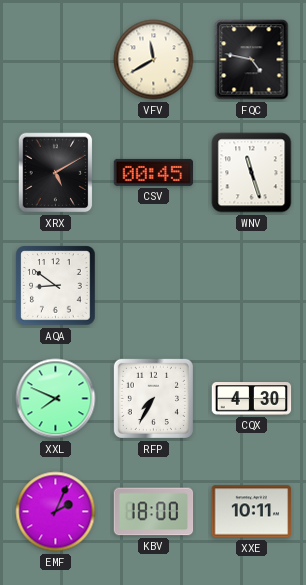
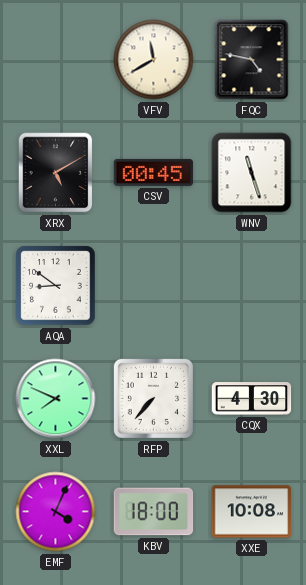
RFP: 7:35 -> 7:37
EMF: 2:04 -> 4:04
XXE: 10:11 -> 10:08
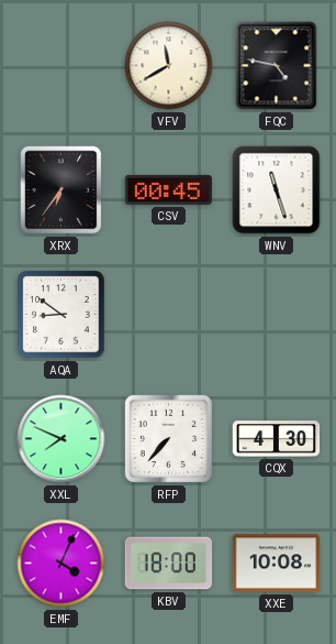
XRX: 5:10 -> 6:36
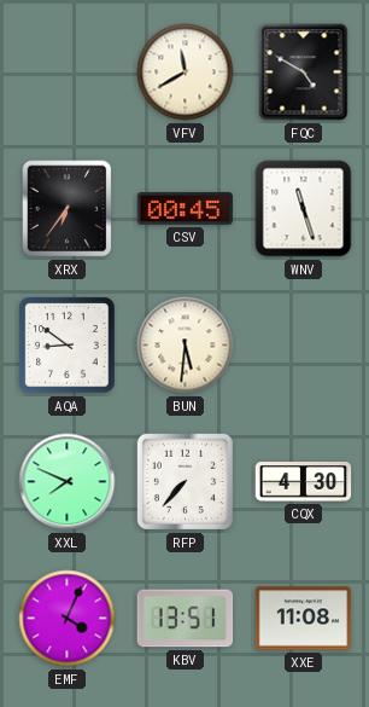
FQC: 4:47 -> 4:50
BUN: none -> 5:31
KBV: 18:00 -> 13:51
XXE: 10:08 -> 11:08
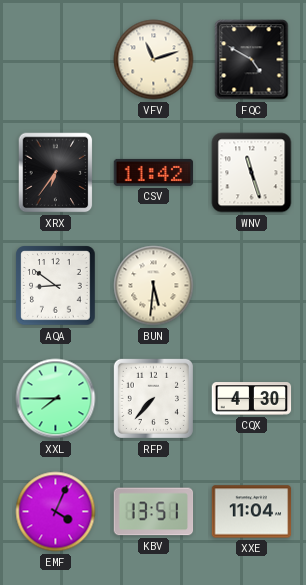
VFV: 11:40 -> 11:12
CSV: 00:45 -> 11:42
XXL: 7:49 -> 7:45
XXE: 11:08 -> 11:04
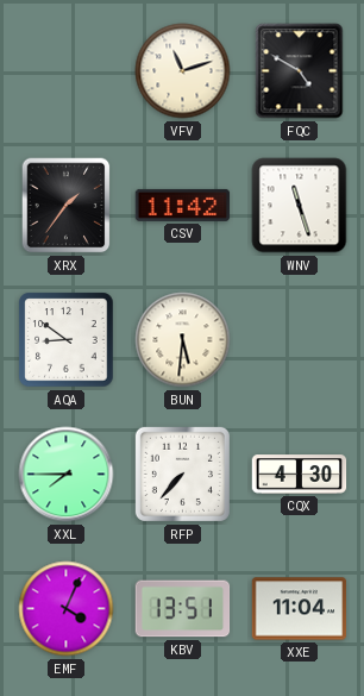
XRX: 6:36 -> 1:36
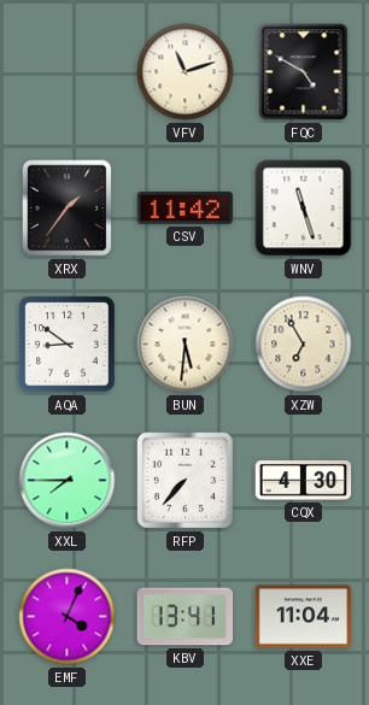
XZW: none -> 6:55
KBV: 13:51 -> 13:41
